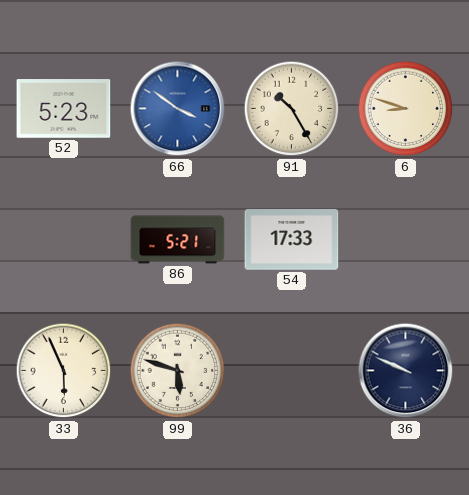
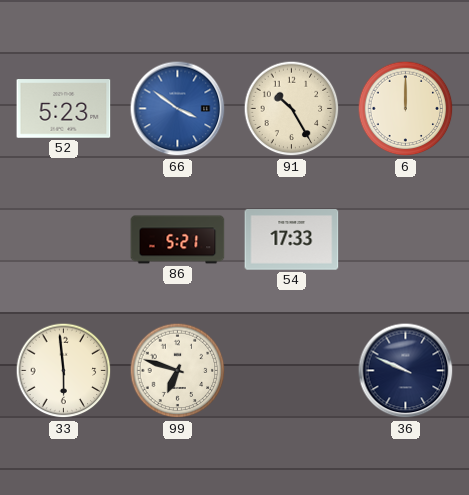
6: 8:48 -> 12:00
33: 5:56 -> 5:59
99: 5:48 -> 6:48
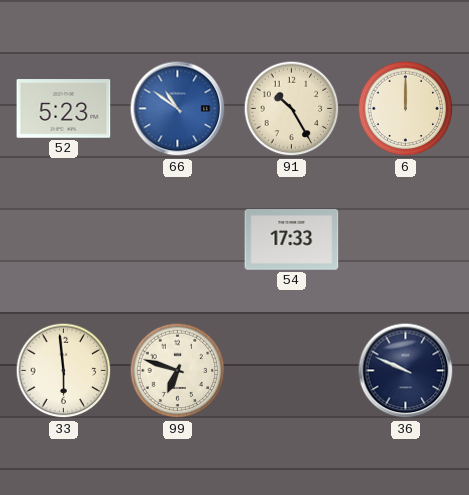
66: 3:51 -> 10:51
86: 5:21 -> none
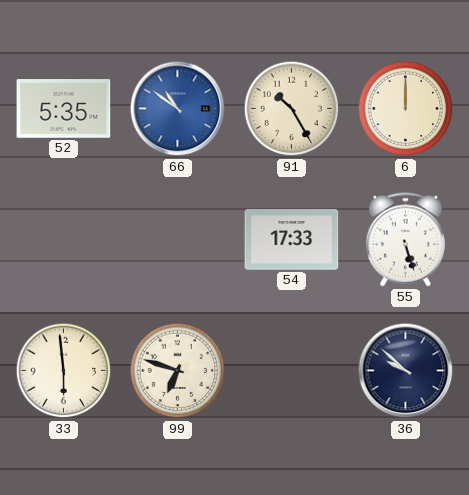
52: 5:23 -> 5:35
55: none -> 5:27
36: 9:49 -> 9:52
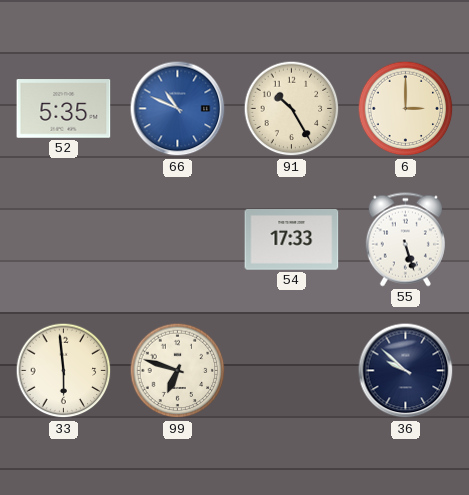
66: 10:51 -> 10:49
6: 12:00 -> 3:00
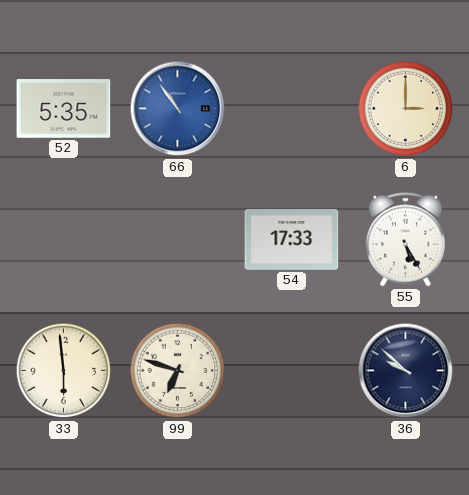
66: 10:49 -> 10:54
91: 10:25 -> none
55: 5:27 -> 5:25
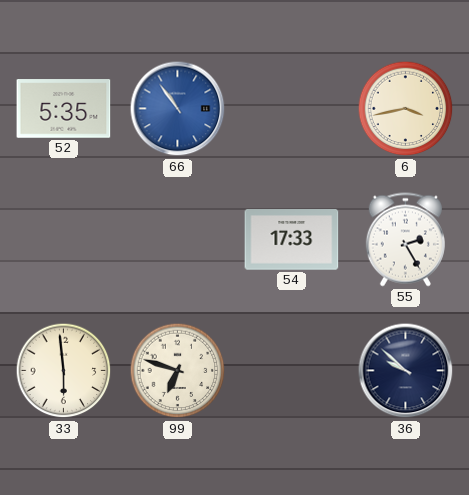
6: 3:00 -> 3:43
55: 5:25 -> 2:25
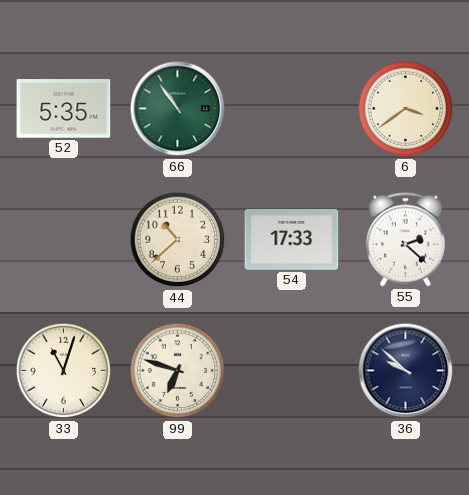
66 dial: blue -> green
6: 3:43 -> 3:39
44: none -> 10:38
55: 2:25 -> 2:22
33: 5:59 -> 11:03
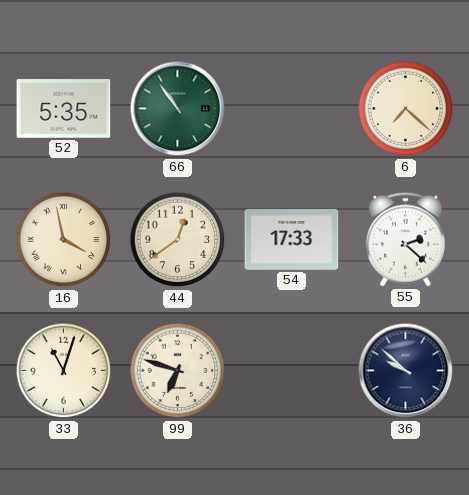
6: 3:39 -> 7:22
16: none -> 3:58
44: 10:38 -> 12:39
